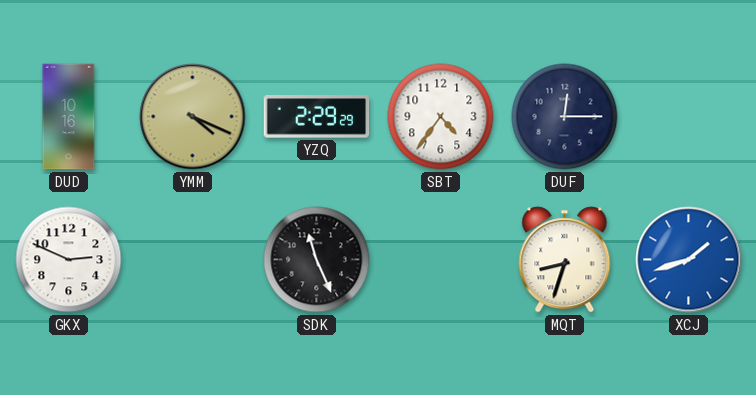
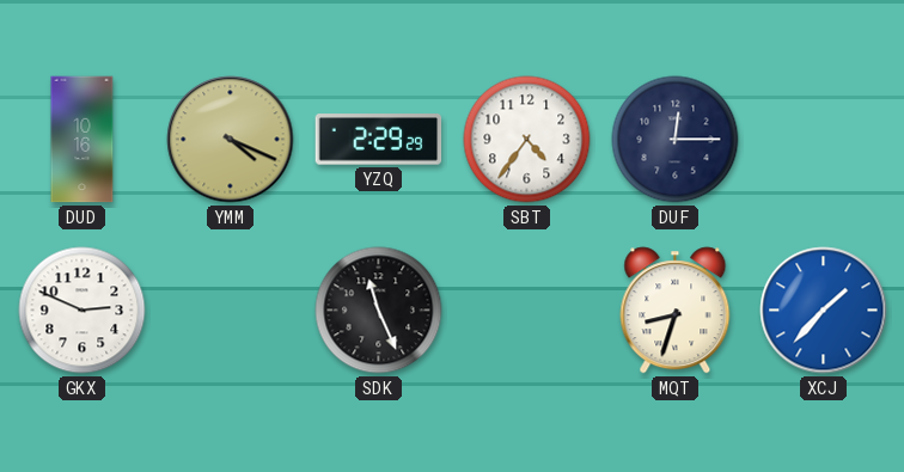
XCJ: 1:42 -> 1:37
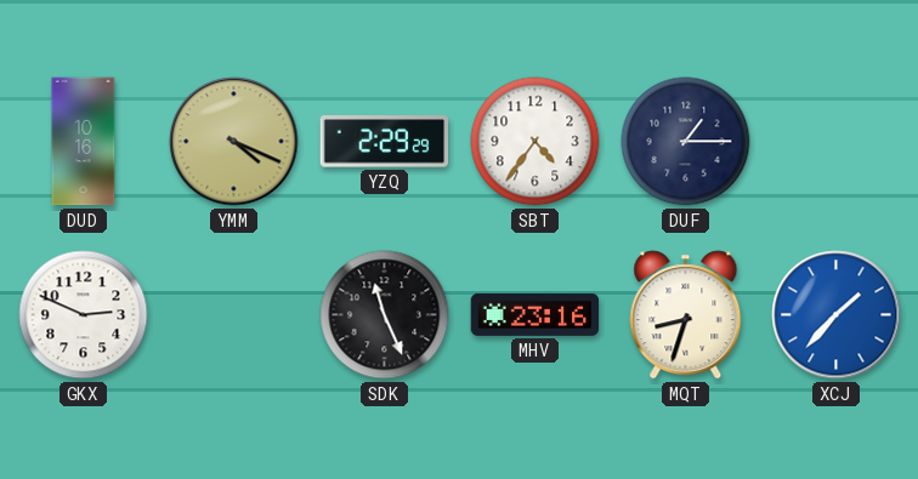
DUF: 12:15 -> 1:15
MHV: none -> 23:16
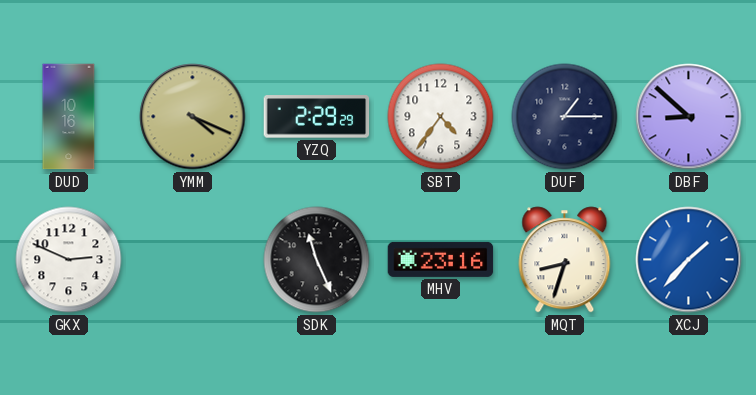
DBF: none -> 8:52
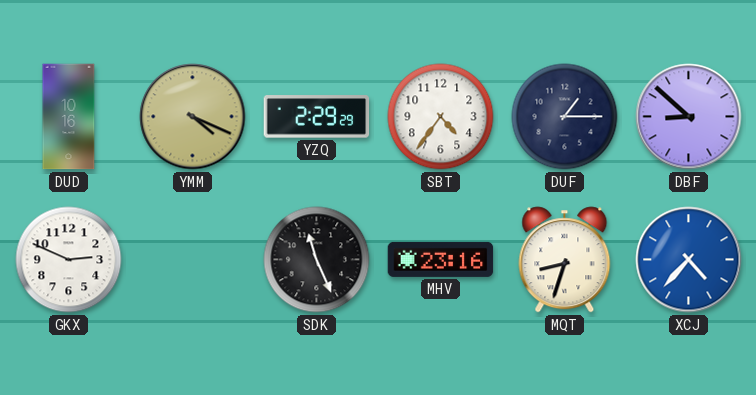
XCJ: 1:37 -> 4:37
